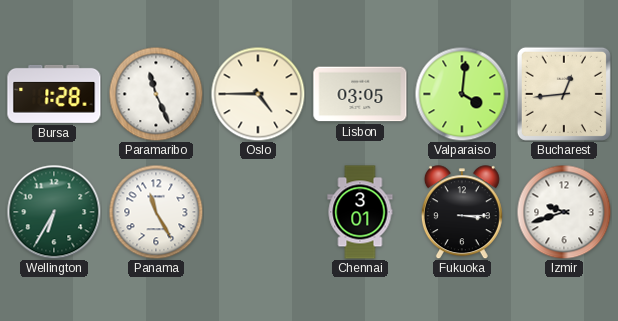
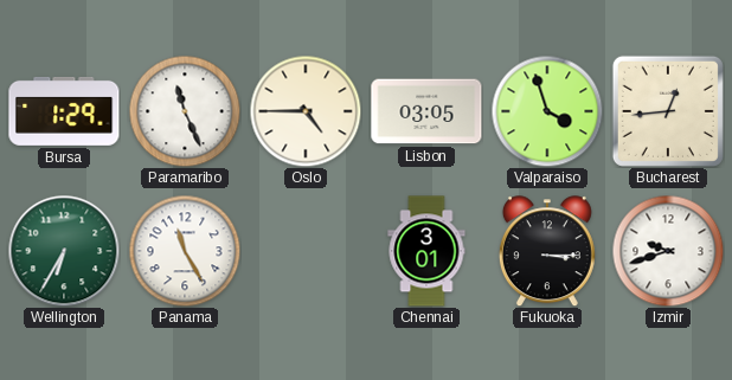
Bursa: 1:28 -> 1:29
Valparaiso: 4:01 -> 3:57
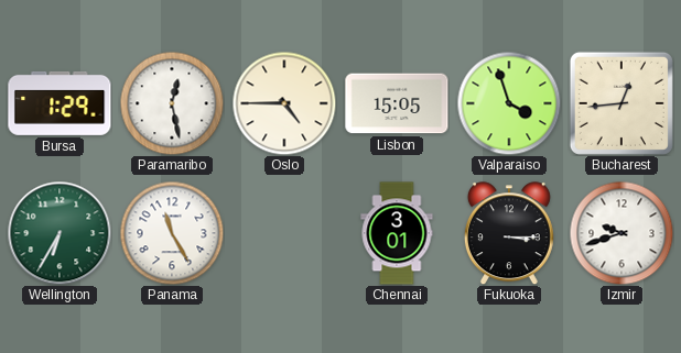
Paramaribo: 11:26 -> 12:28
Lisbon: 03:05 -> 15:05
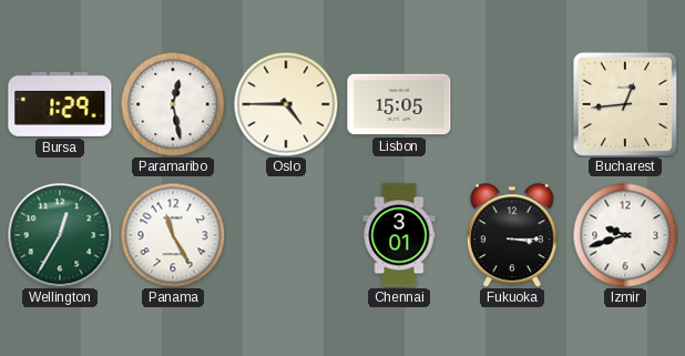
Valparaiso: 3:57 -> none
Wellington: 6:35 -> 12:35
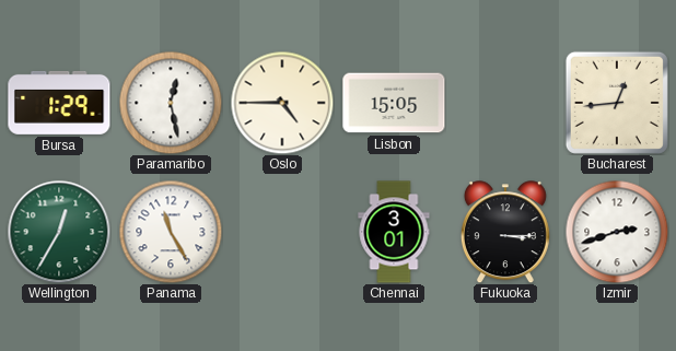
Izmir: 9:42 -> 2:42
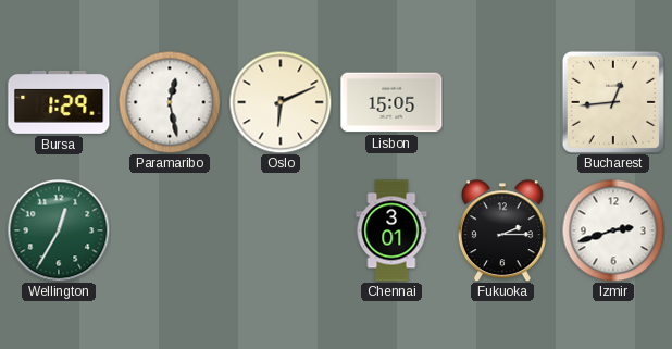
Oslo: 4:45 -> 6:11
Panama: 11:25 -> none
Fukuoka: 3:15 -> 2:15
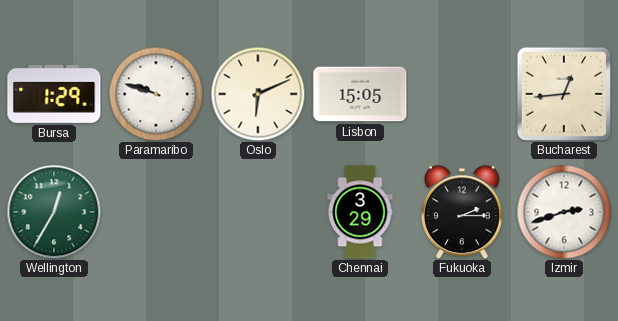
Paramaribo: 12:28 -> 9:48
Chennai: 3:01 -> 3:29
